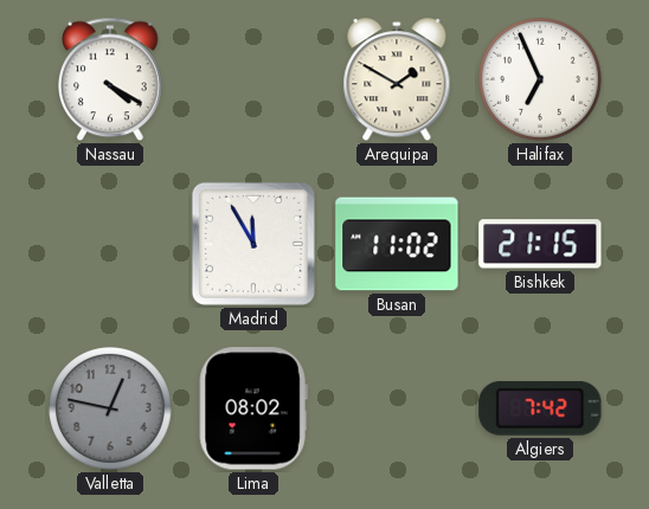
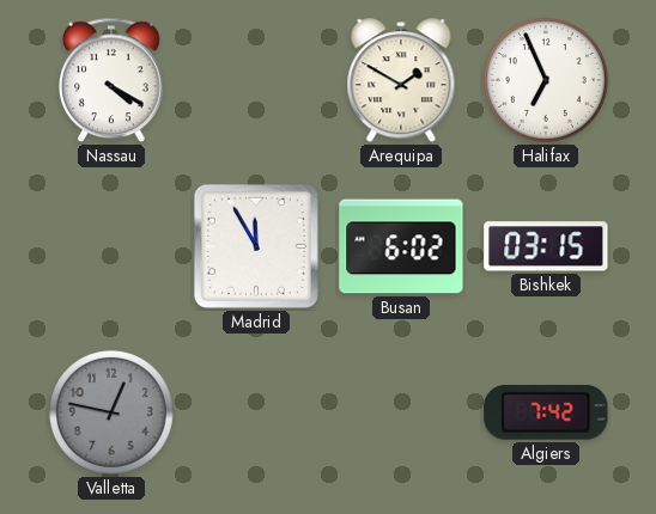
Busan: 11:02 -> 6:02
Bishkek: 21:15 -> 03:15
Lima: 08:02 -> none
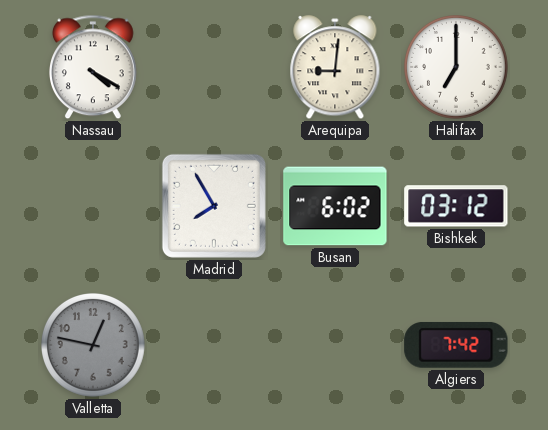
Arequipa: 1:50 -> 9:01
Halifax: 6:56 -> 7:00
Madrid: 11:55 -> 7:55
Bishkek: 03:15 -> 03:12
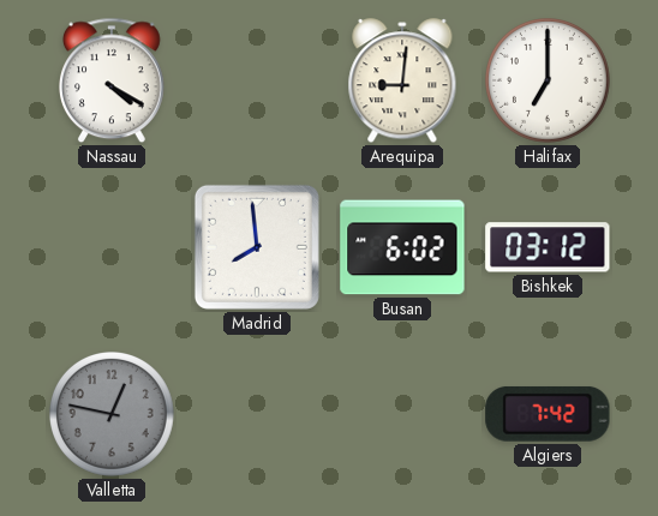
Madrid: 7:55 -> 7:59
